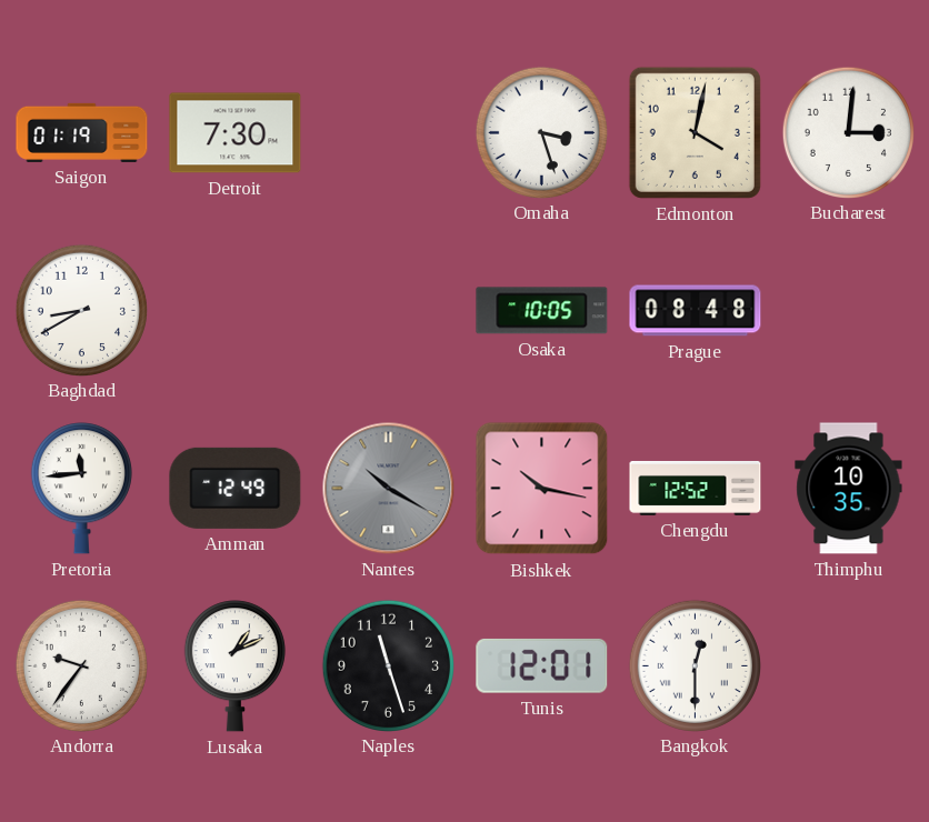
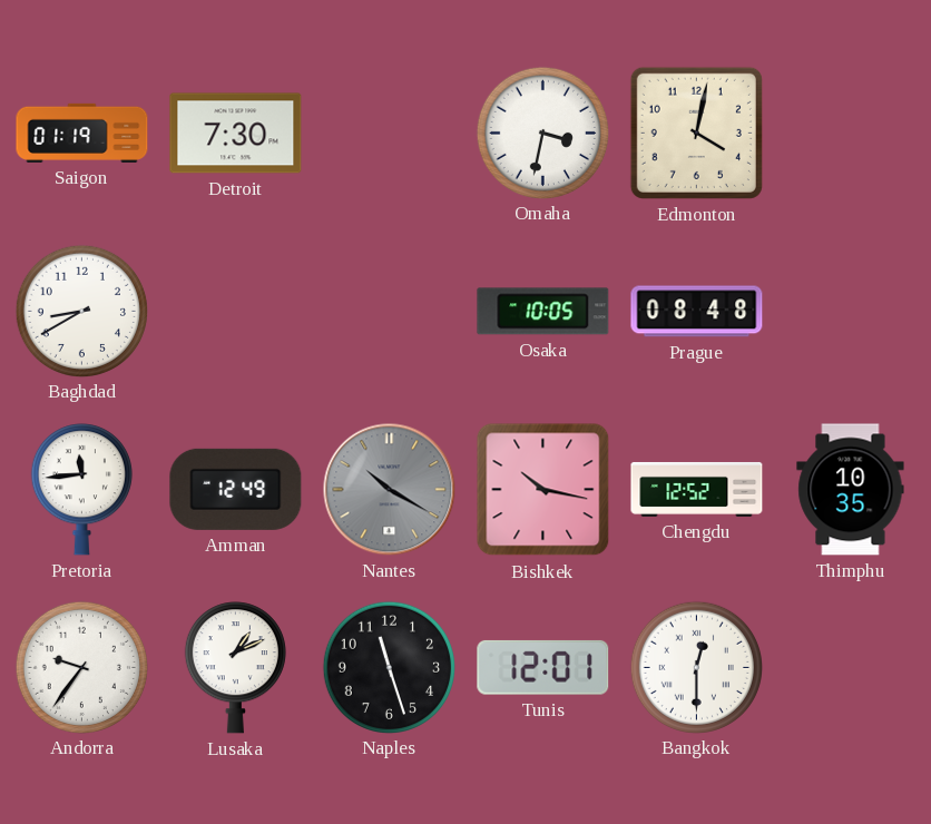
Omaha: 3:27 -> 3:32
Bucharest: 3:01 -> none
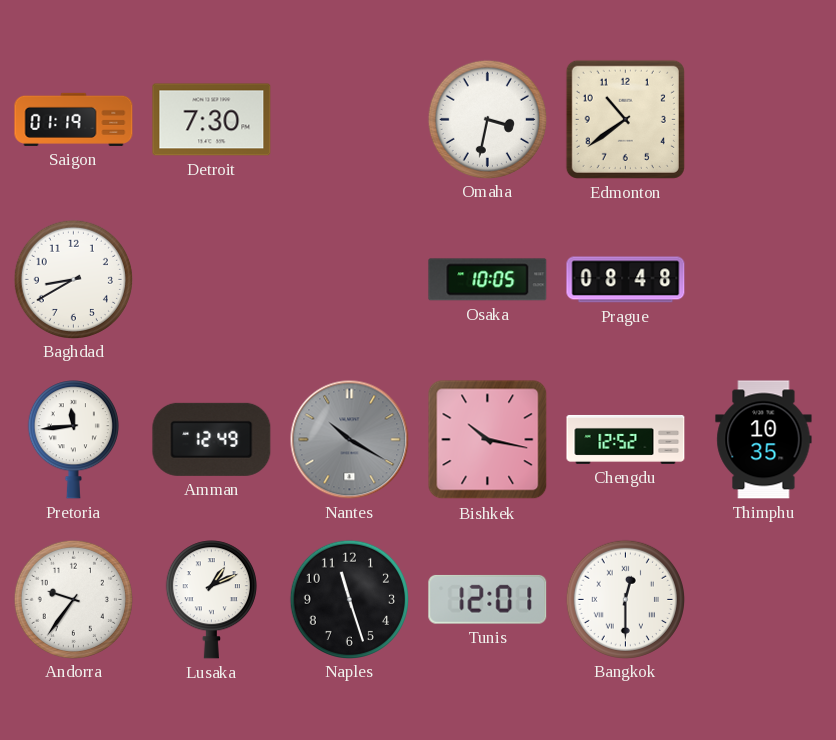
Edmonton: 4:02 -> 10:39
